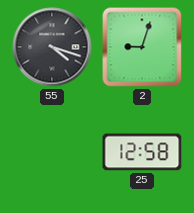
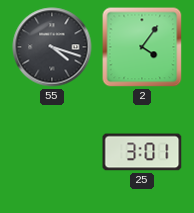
2: 9:03 -> 4:06
25: 12:58 -> 3:01
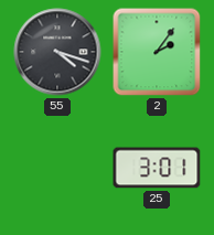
2: 4:06 -> 2:06
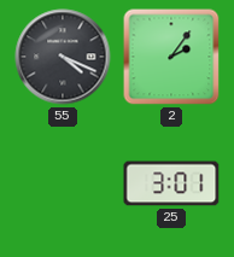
55: 4:18 -> 4:19
